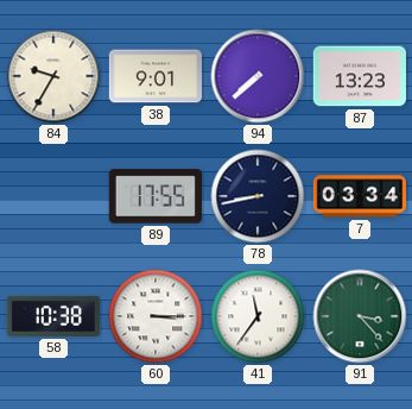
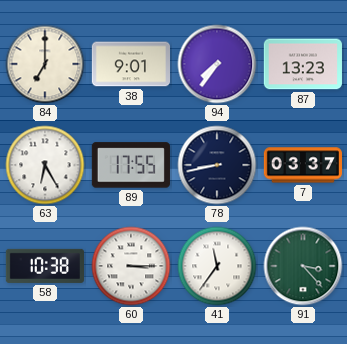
84: 9:35 -> 7:00
94: 7:38 -> 7:36
63: none -> 6:25
7: 03:34 -> 03:37
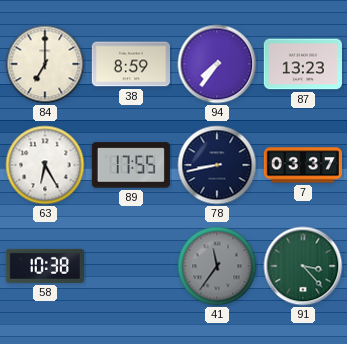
38: 9:01 -> 8:59
60: 3:15 -> none
41 dial: white -> grey
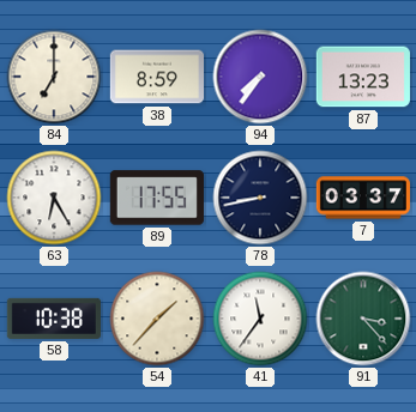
54: none -> 1:37
41 dial: grey -> white
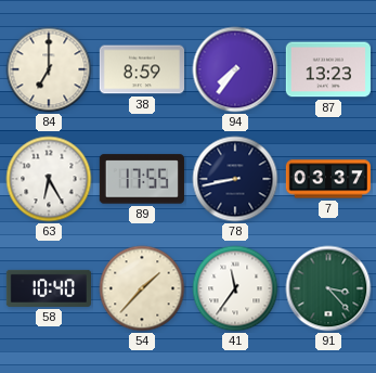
58: 10:38 -> 10:40
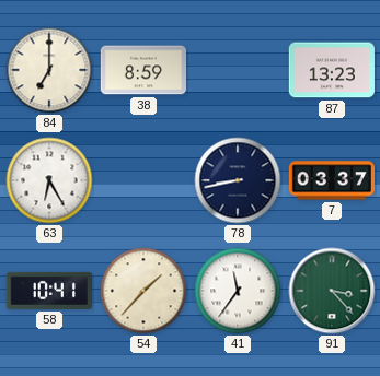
94: 7:36 -> none
89: 17:55 -> none
58: 10:40 -> 10:41
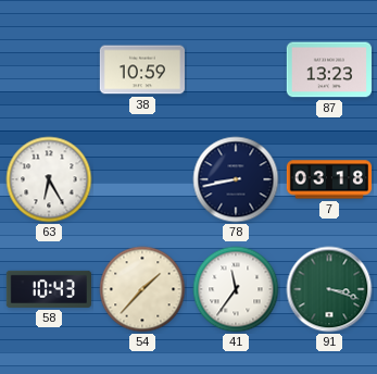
84: 7:00 -> none
38: 8:59 -> 10:59
7: 03:37 -> 03:18
58: 10:41 -> 10:43
91: 3:23 -> 3:18
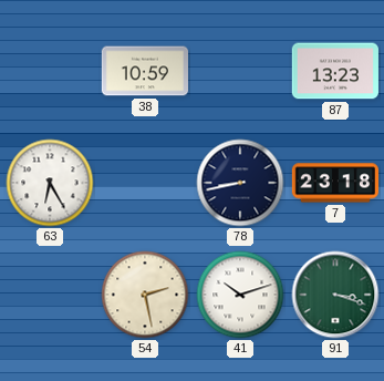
7: 03:18 -> 23:18
58: 10:43 -> none
54: 1:37 -> 2:28
41: 11:36 -> 10:12
